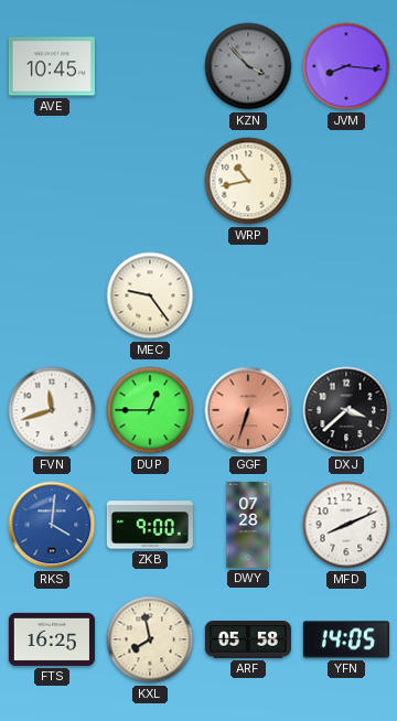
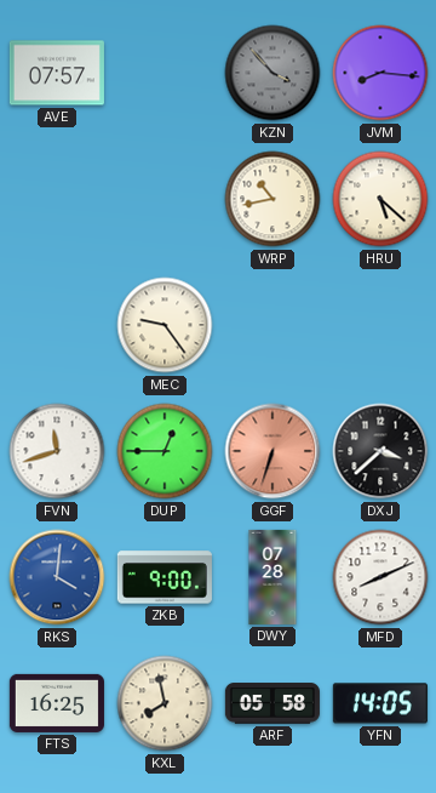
AVE: 10:45 -> 07:57
HRU: none -> 5:22
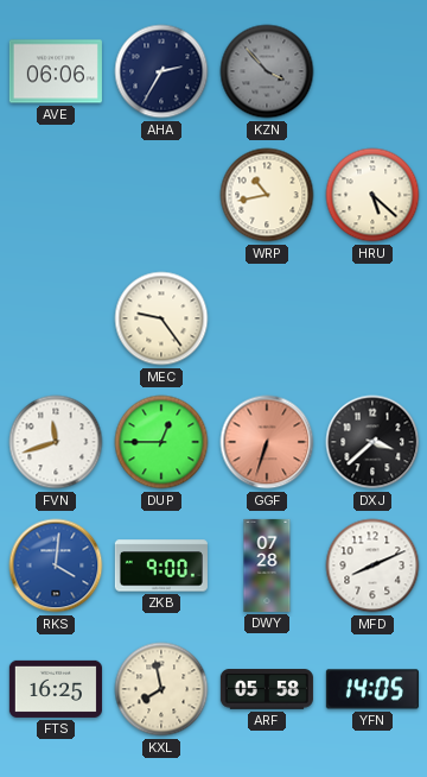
AVE: 07:57 -> 06:06
AHA: none -> 2:35
JVM: 8:16 -> none
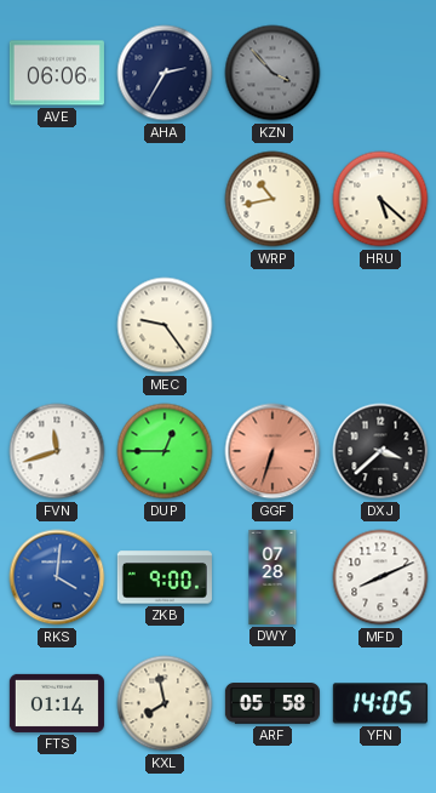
FTS: 16:25 -> 01:14
